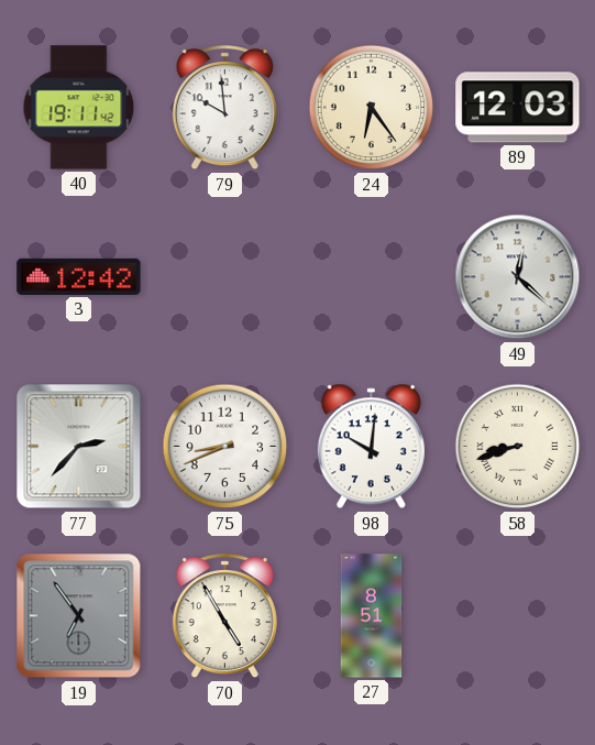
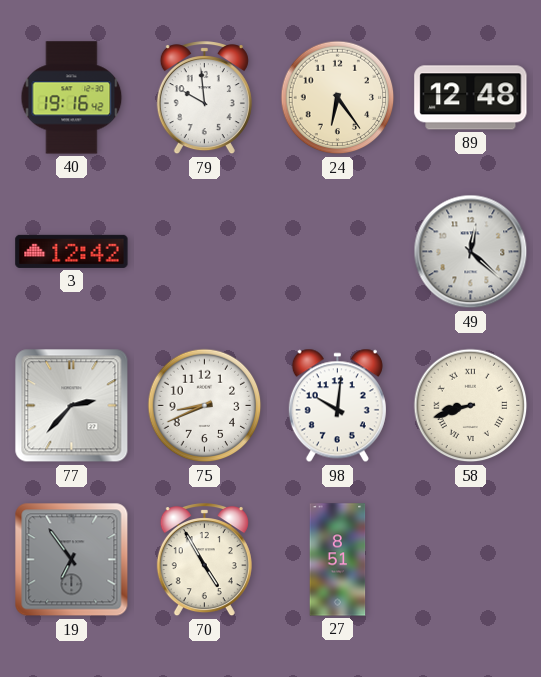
40: 19:11 -> 19:16
89: 12:03 -> 12:48
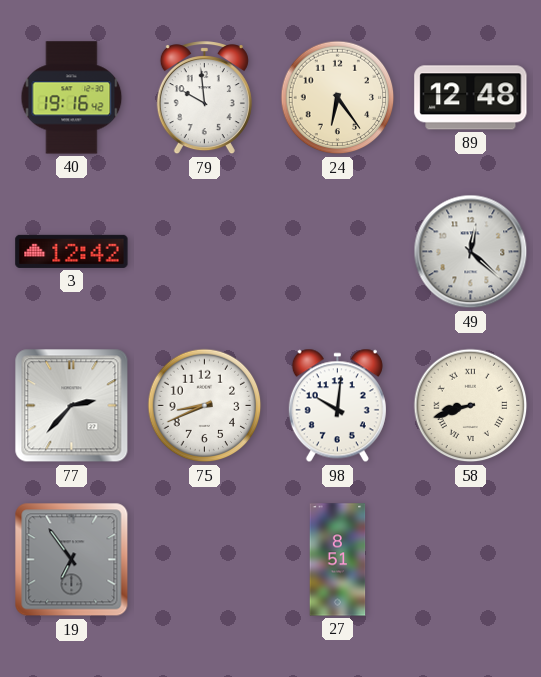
70: 4:55 -> none
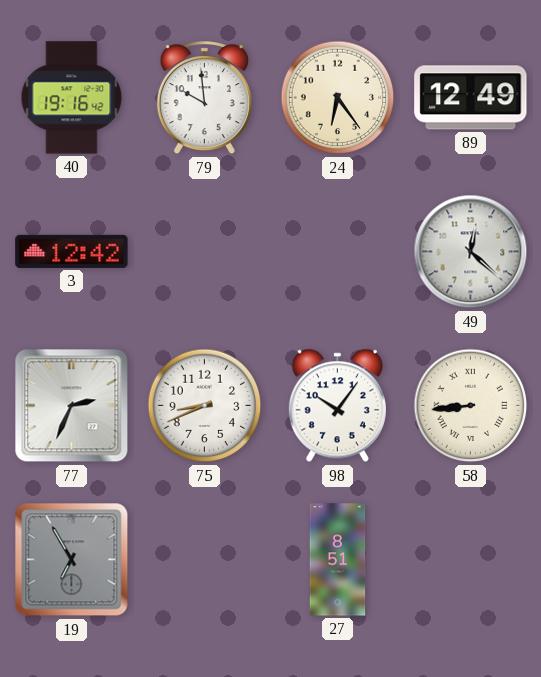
89: 12:48 -> 12:49
77: 2:37 -> 2:34
98: 10:01 -> 10:06
58: 8:42 -> 8:44
19: 6:54 -> 6:55
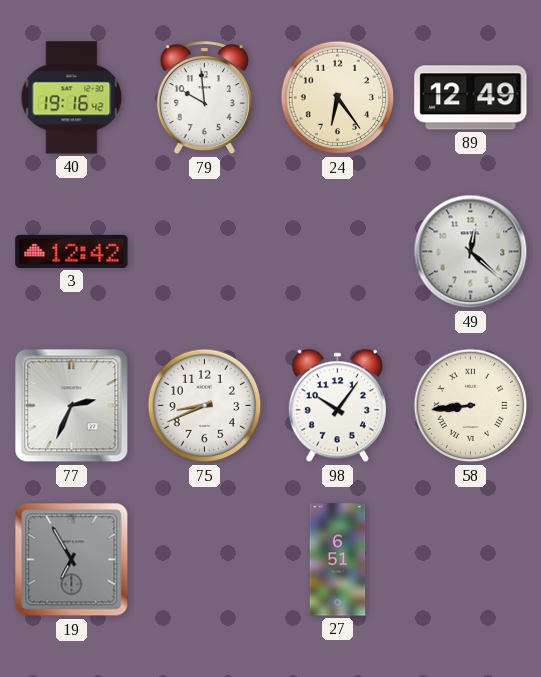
27: 8:51 -> 6:51
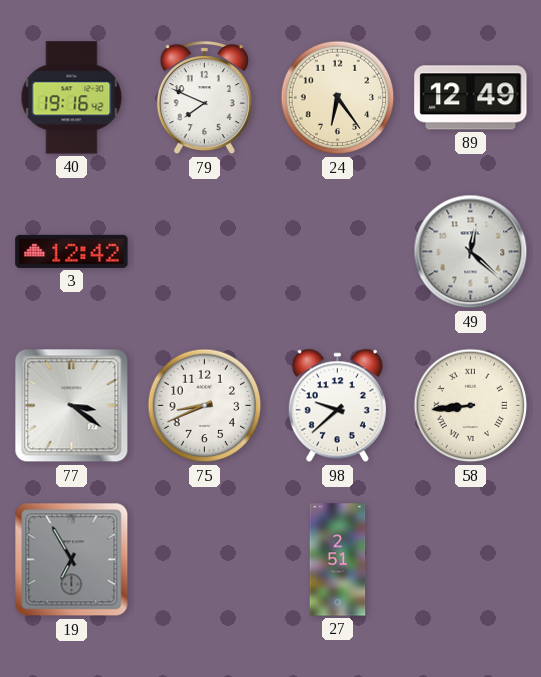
79: 9:59 -> 7:49
77: 2:34 -> 3:21
98: 10:06 -> 9:38
27: 6:51 -> 2:51
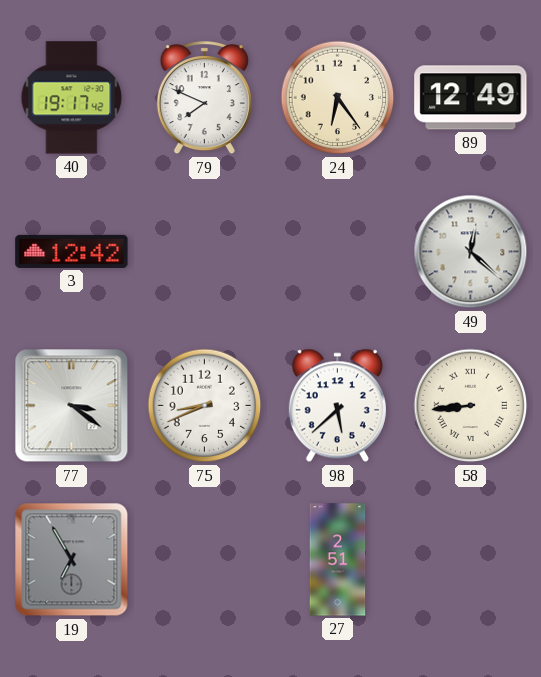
40: 19:16 -> 19:17
98: 9:38 -> 5:38
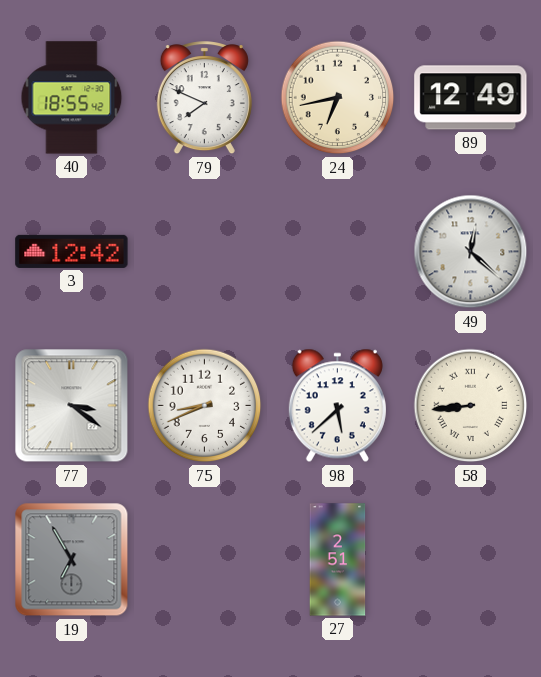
40: 19:17 -> 18:55
24: 6:24 -> 6:43
